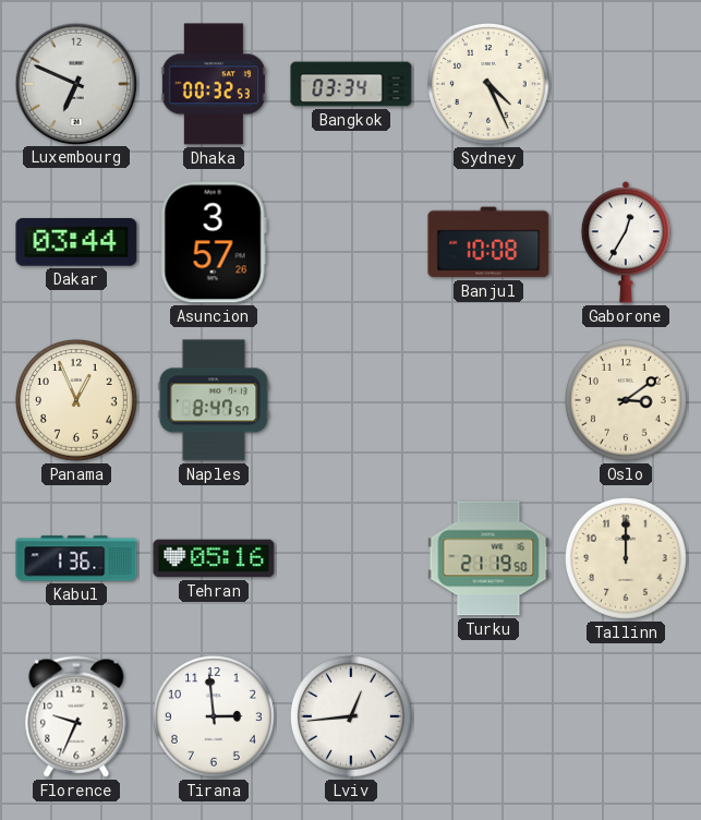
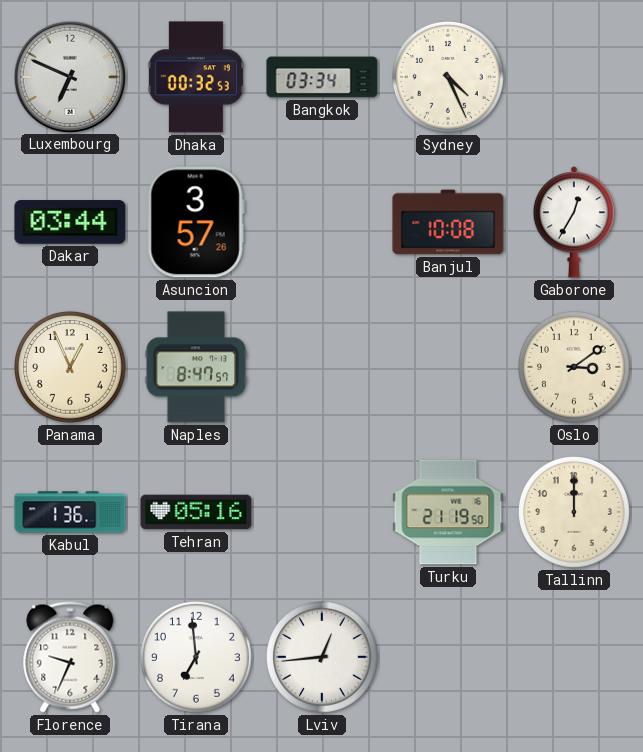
Tirana: 2:59 -> 6:59
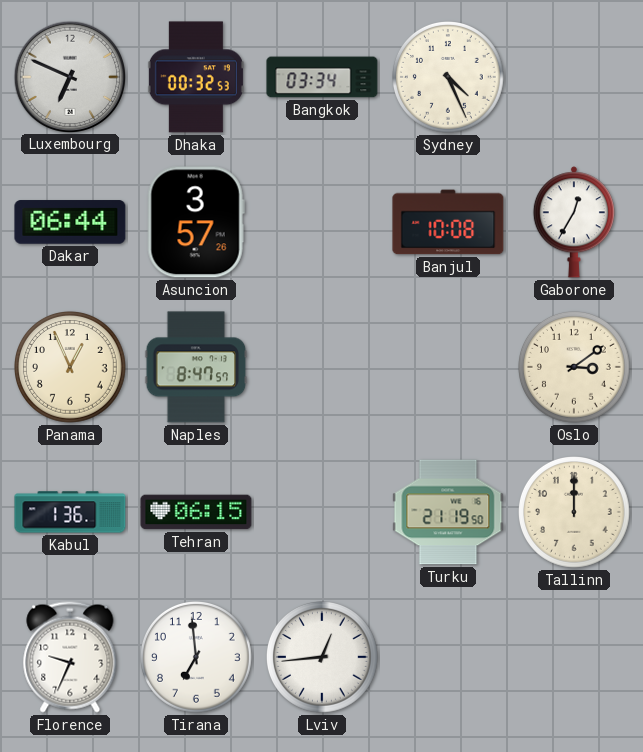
Dakar: 03:44 -> 06:44
Tehran: 05:16 -> 06:15
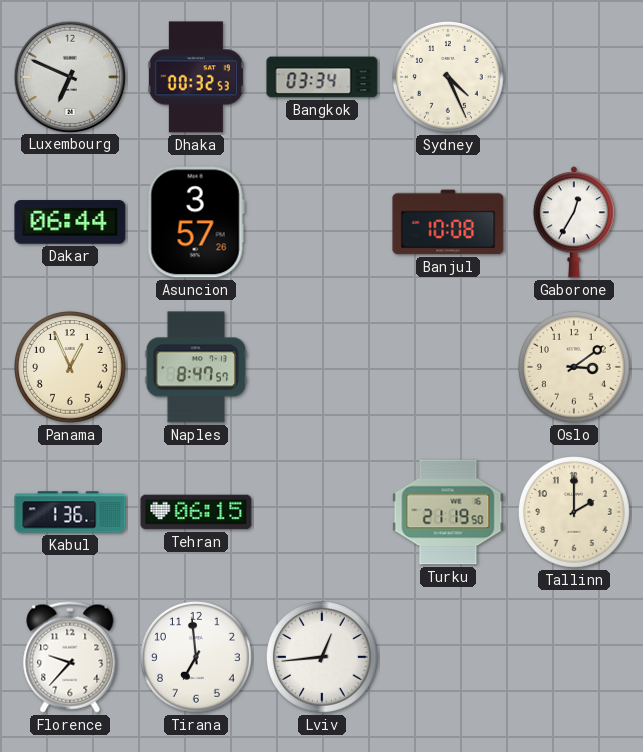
Tallinn: 12:00 -> 2:00
Florence: 9:34 -> 9:37
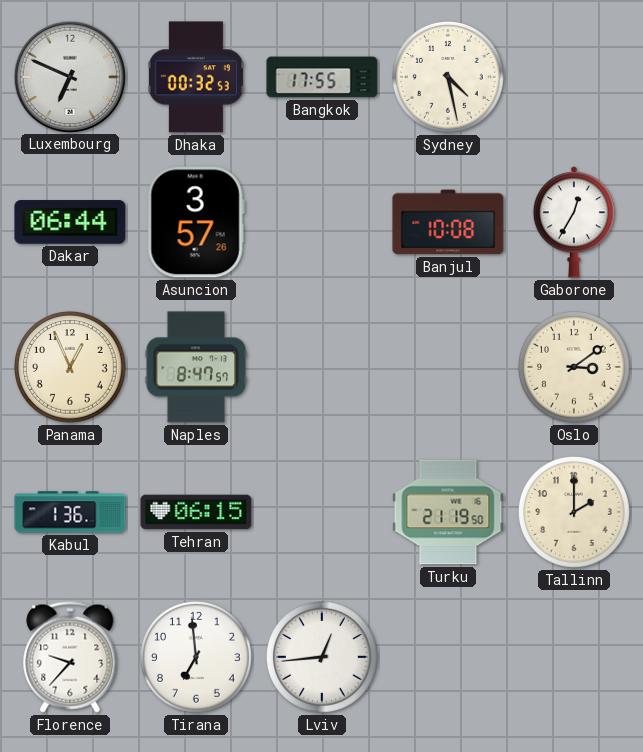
Bangkok: 03:34 -> 17:55
Sydney: 4:26 -> 4:28
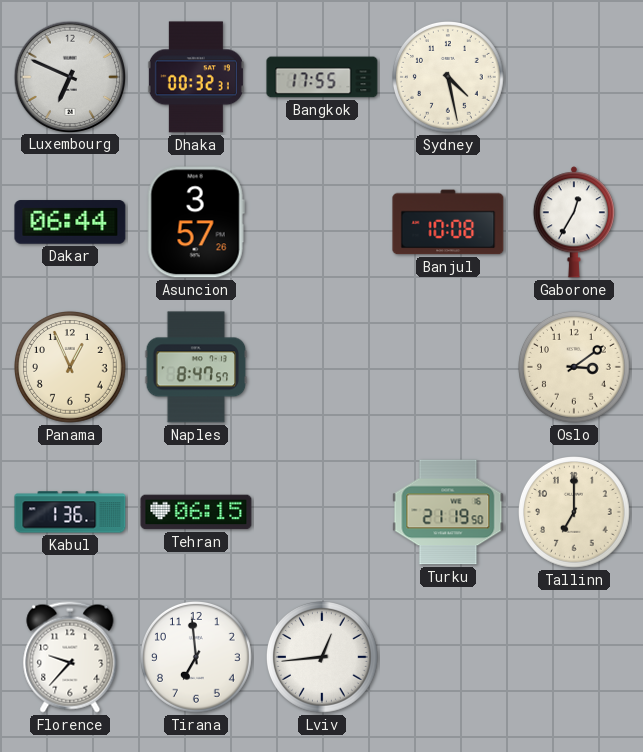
Dhaka: 00:32:53 -> 00:32:31
Tallinn: 2:00 -> 7:00
